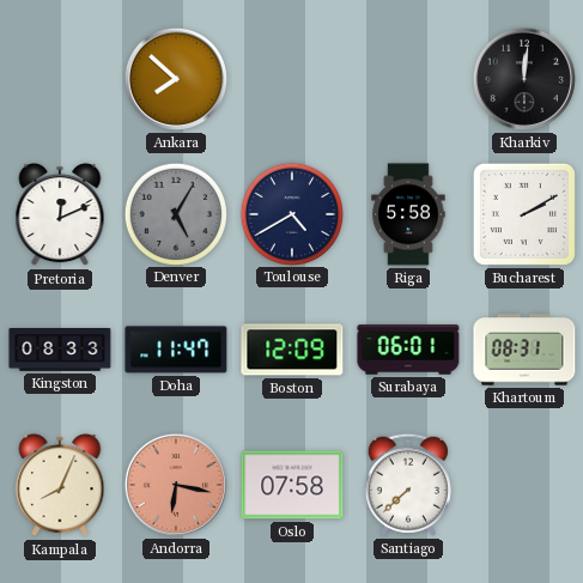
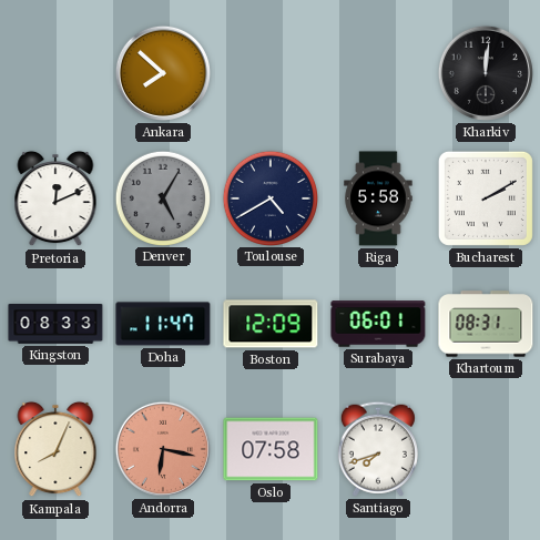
Santiago: 7:38 -> 7:42
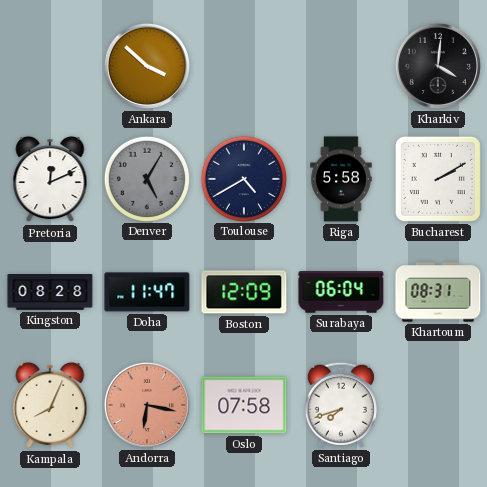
Ankara: 7:52 -> 3:52
Kharkiv: 12:01 -> 4:01
Kingston: 08:33 -> 08:28
Surabaya: 06:01 -> 06:04
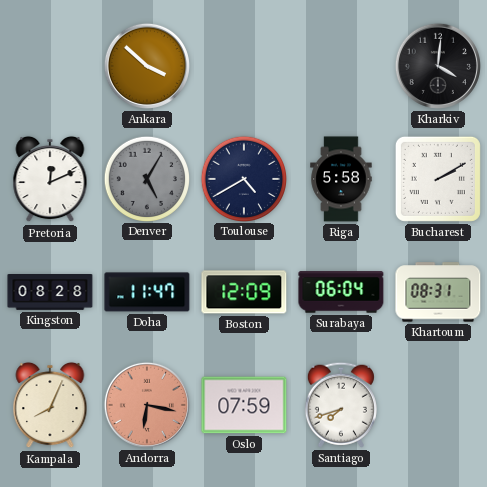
Oslo: 07:58 -> 07:59
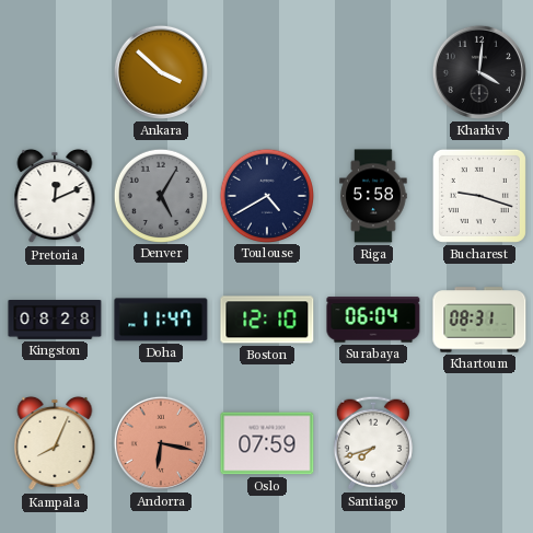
Bucharest: 2:10 -> 9:18
Boston: 12:09 -> 12:10
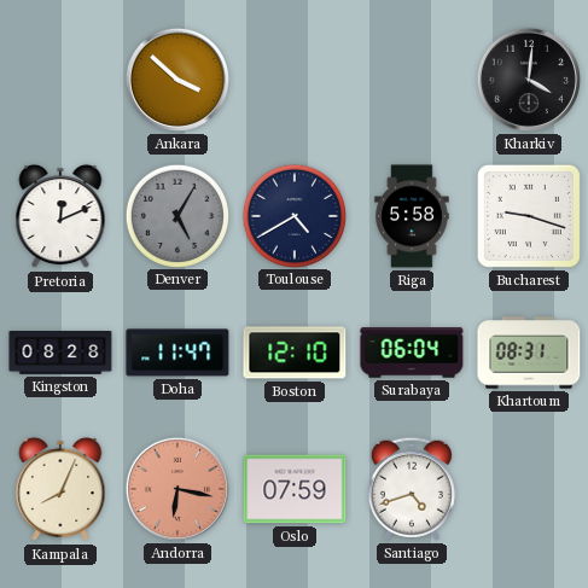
Santiago: 7:42 -> 4:42
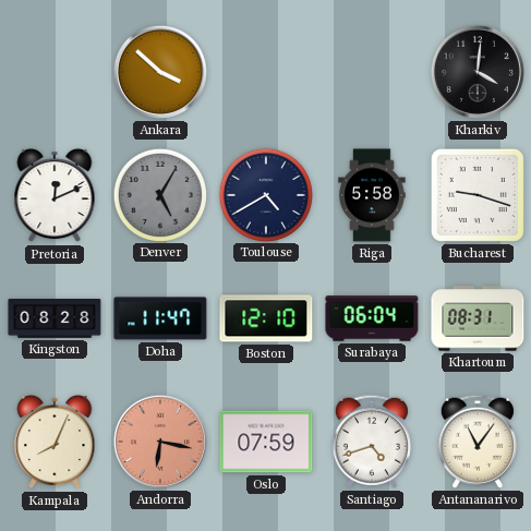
Antananarivo: none -> 11:06
